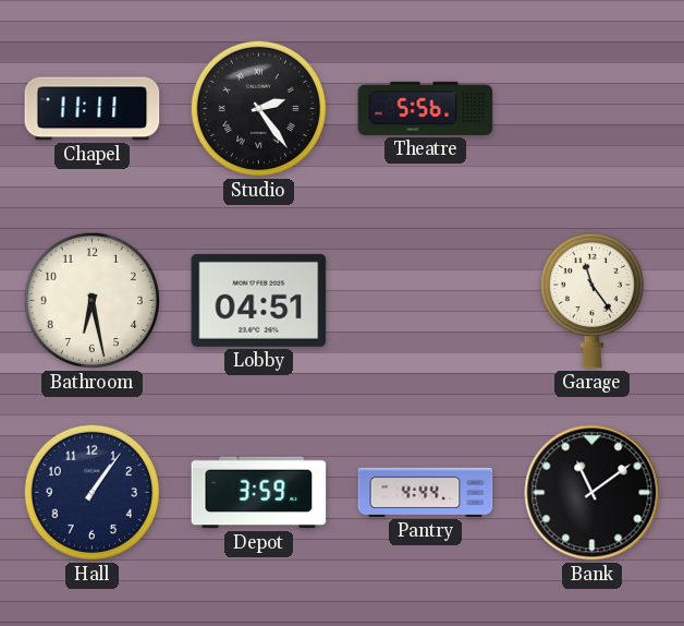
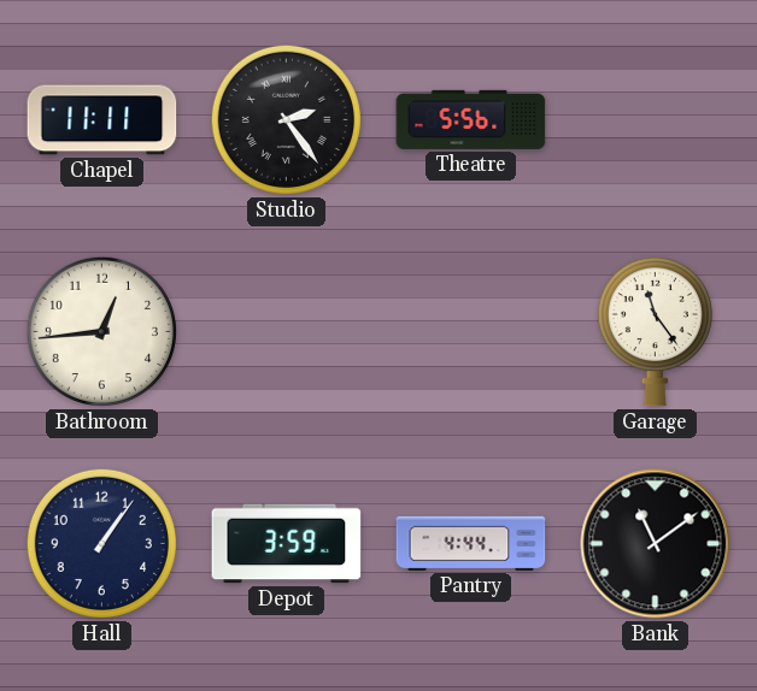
Bathroom: 6:28 -> 12:44
Lobby: 04:51 -> none
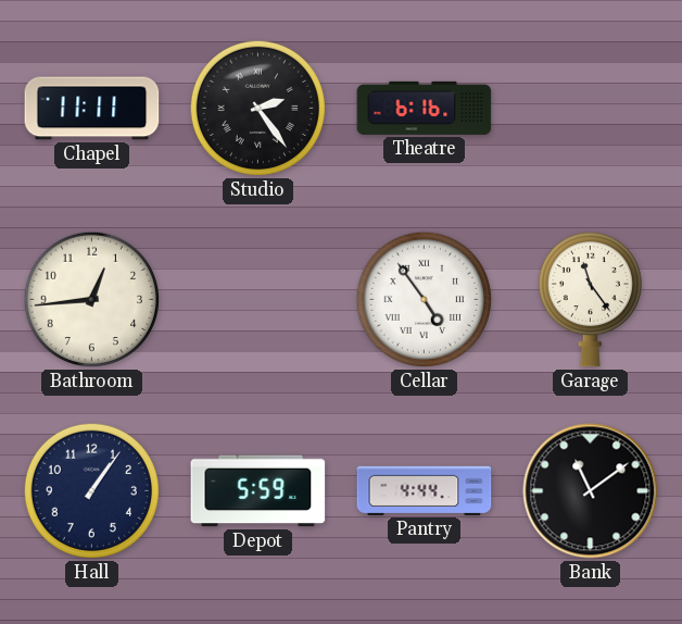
Theatre: 5:56 -> 6:16
Cellar: none -> 4:54
Depot: 3:59 -> 5:59
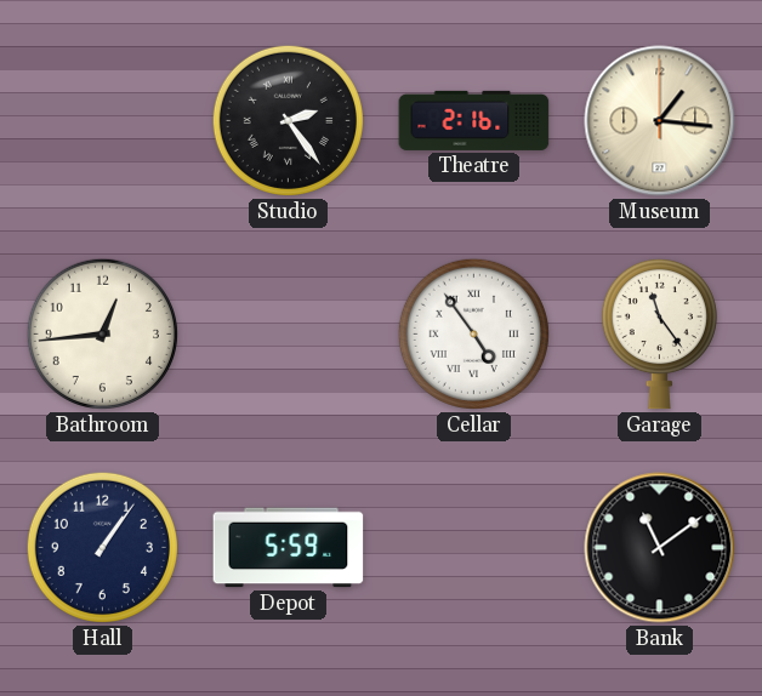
Chapel: 11:11 -> none
Theatre: 6:16 -> 2:16
Museum: none -> 1:16
Pantry: 4:44 -> none
